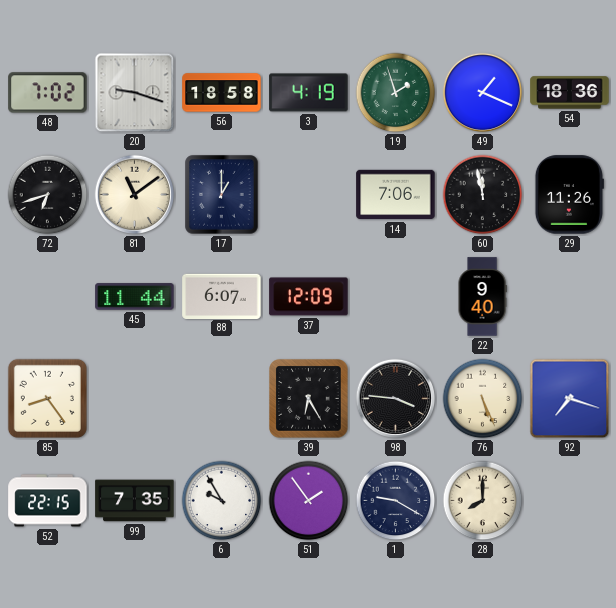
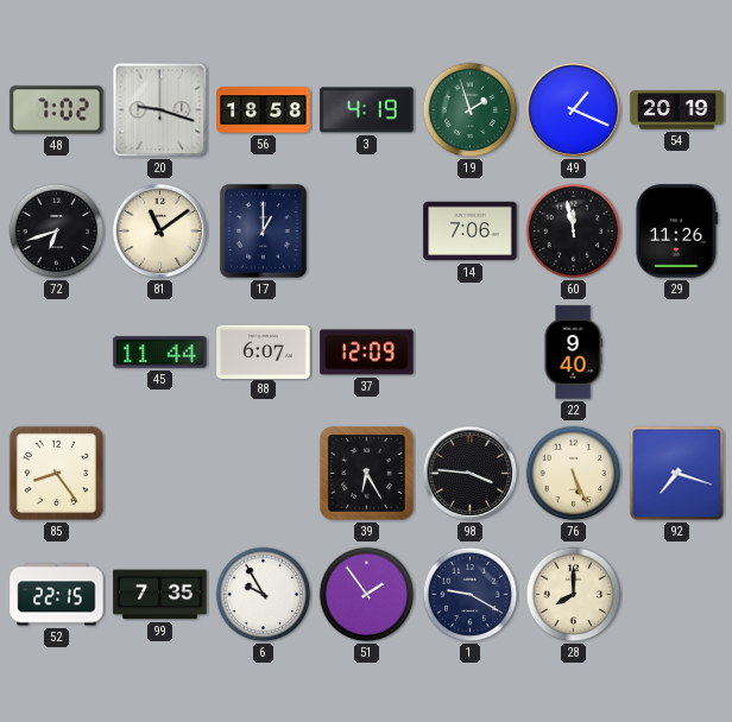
54: 18:36 -> 20:19
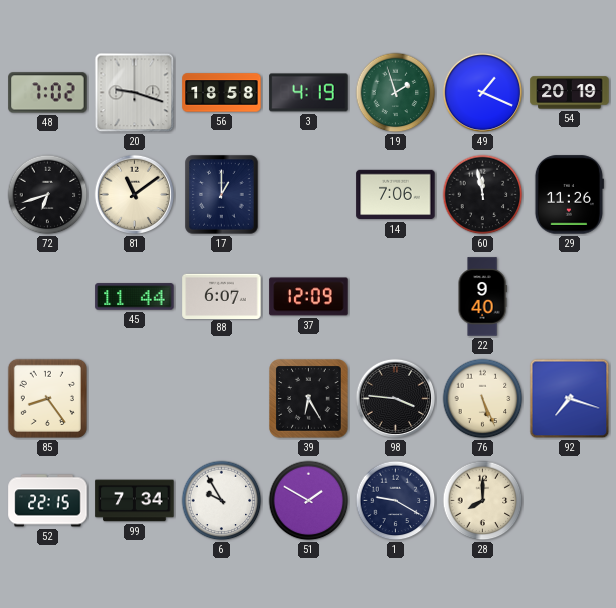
99: 7:35 -> 7:34
51: 1:54 -> 1:50
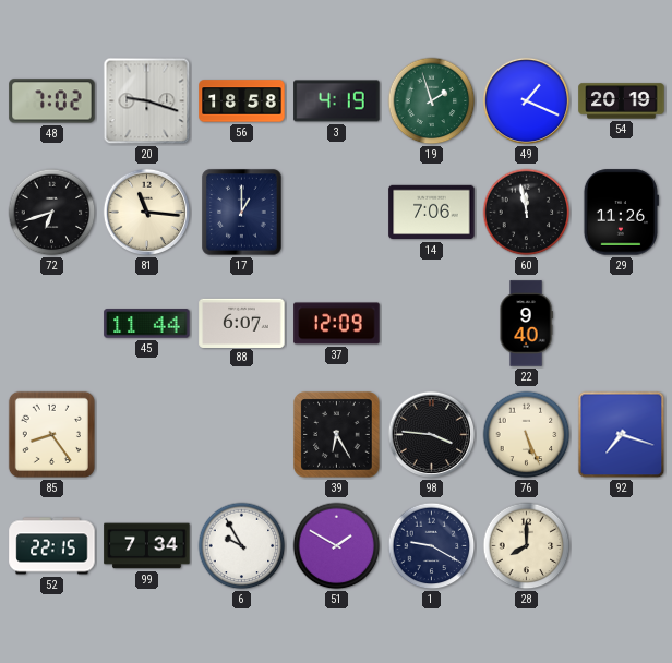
81: 11:09 -> 11:16
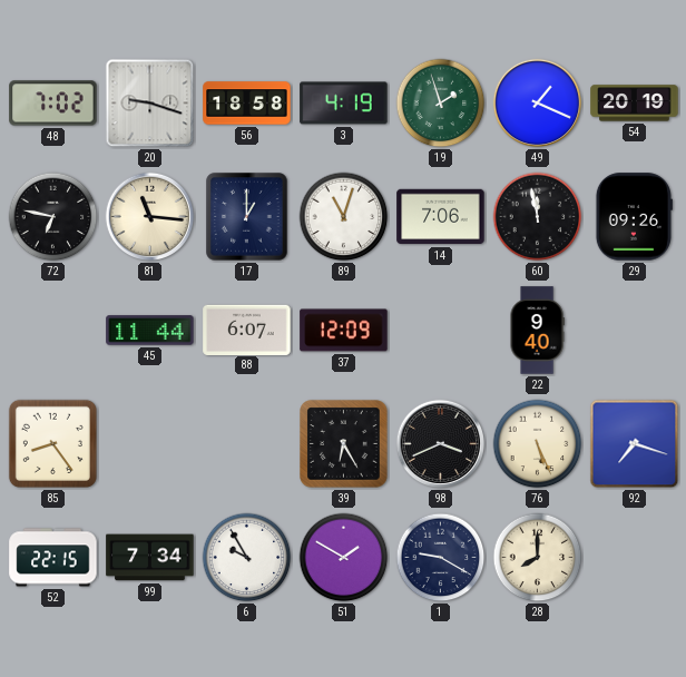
72: 6:42 -> 6:47
89: none -> 11:03
29: 11:26 -> 09:26
98: 3:46 -> 3:41
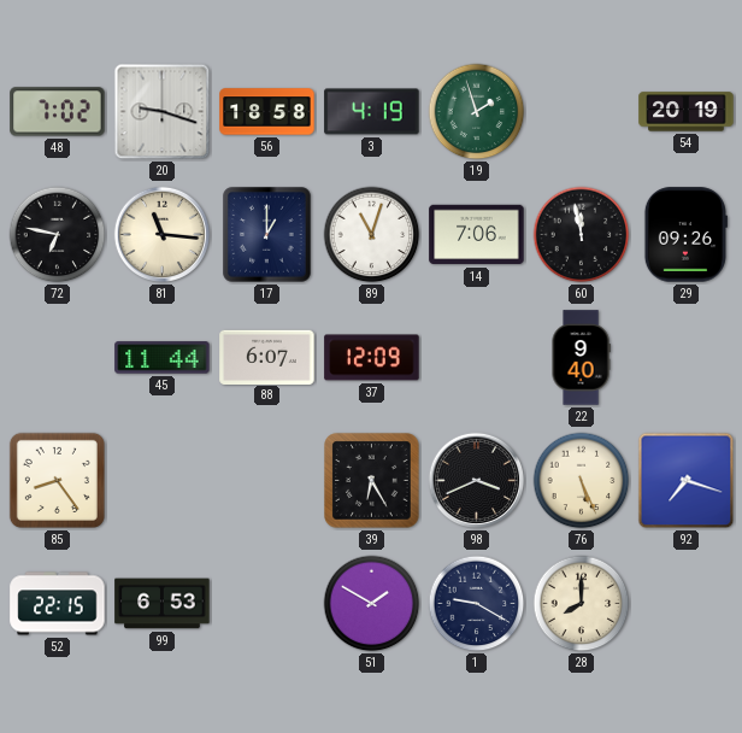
49: 1:19 -> none
99: 7:34 -> 6:53
6: 9:55 -> none
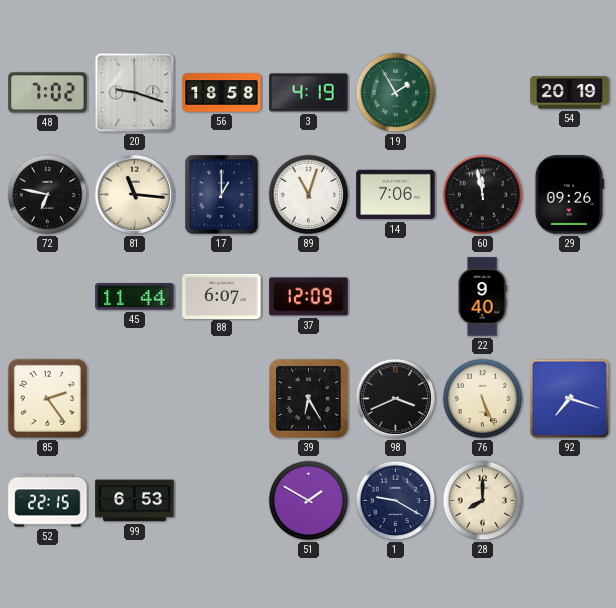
19: 1:57 -> 1:55
85: 8:24 -> 2:24
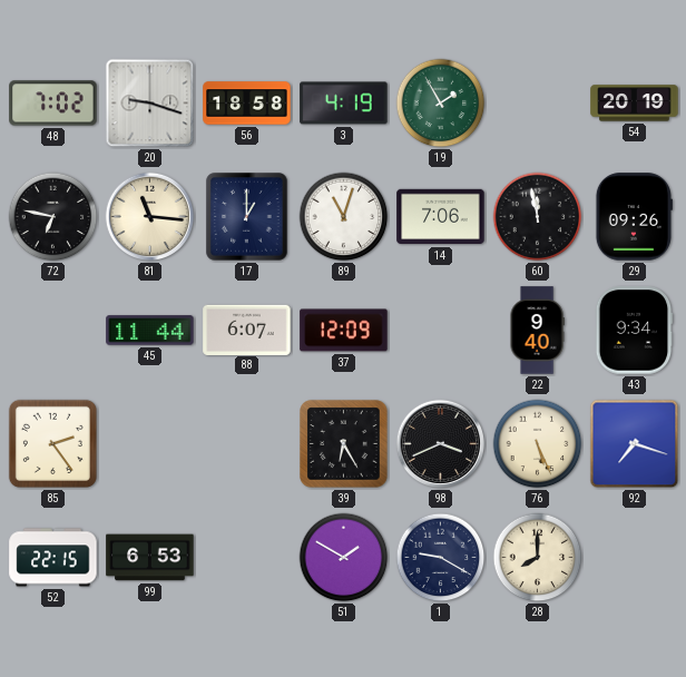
43: none -> 9:34
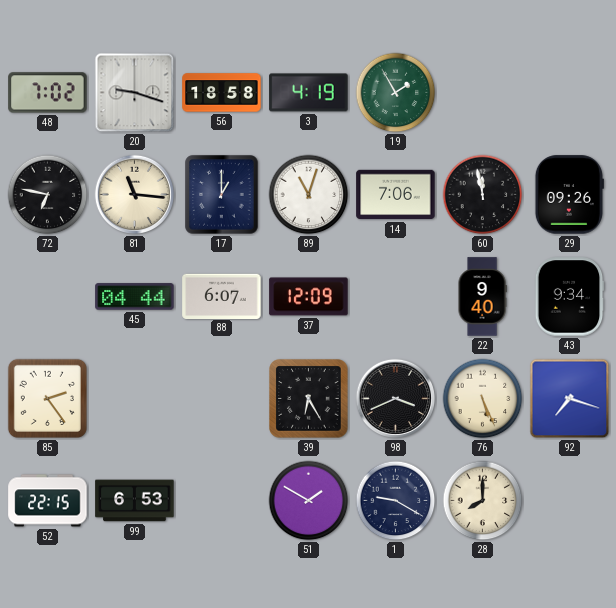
54: 20:19 -> none
45: 11:44 -> 04:44
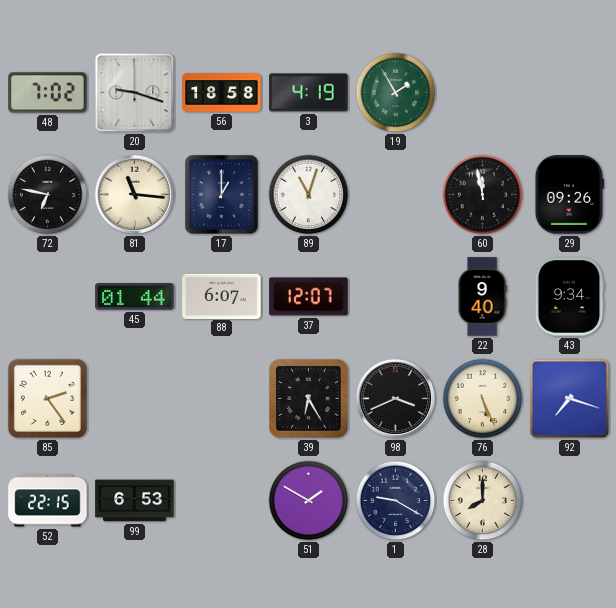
14: 7:06 -> none
45: 04:44 -> 01:44
37: 12:09 -> 12:07
